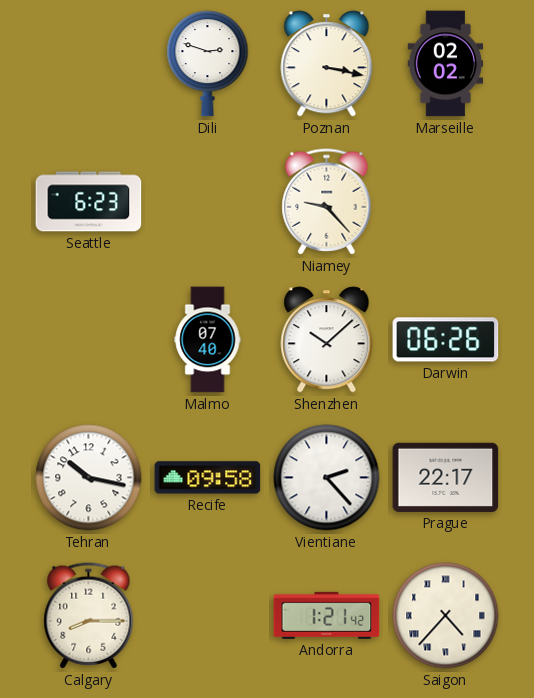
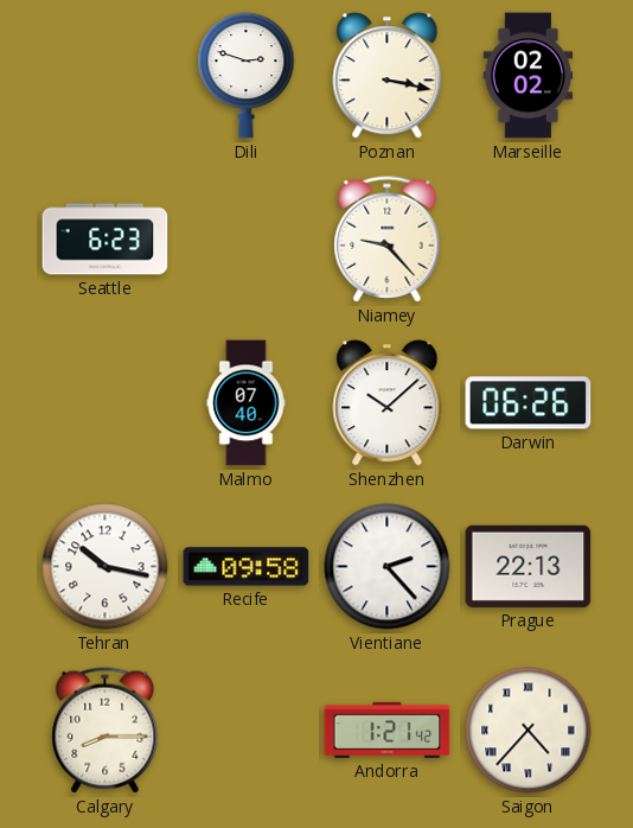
Prague: 22:17 -> 22:13
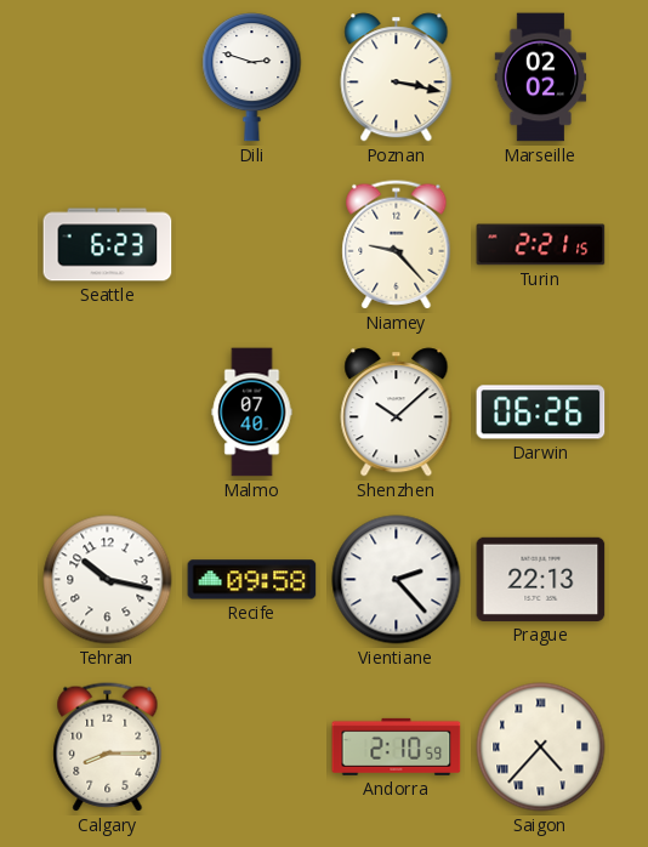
Turin: none -> 2:21
Andorra: 1:21 -> 2:10
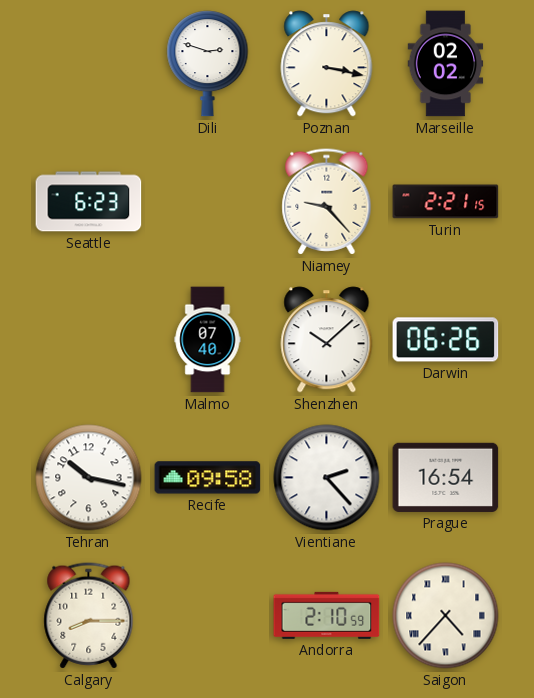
Prague: 22:13 -> 16:54
